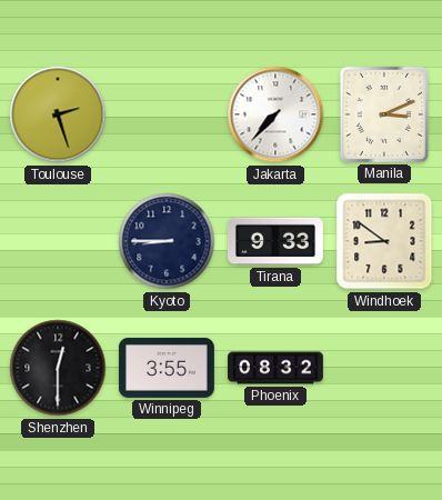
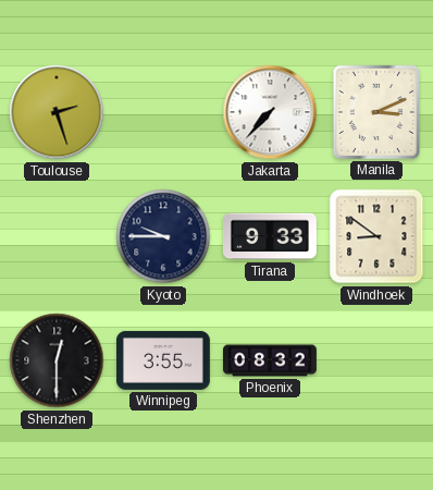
Kyoto: 8:45 -> 9:45
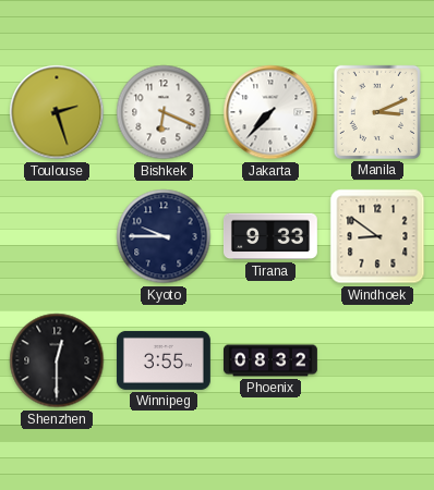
Bishkek: none -> 6:19
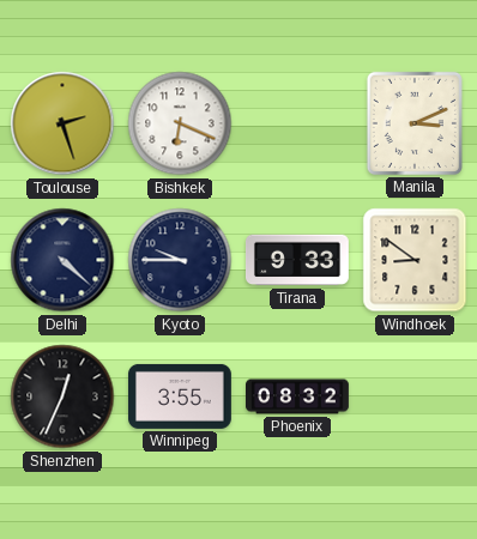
Jakarta: 7:37 -> none
Delhi: none -> 4:22
Shenzhen: 12:30 -> 12:34
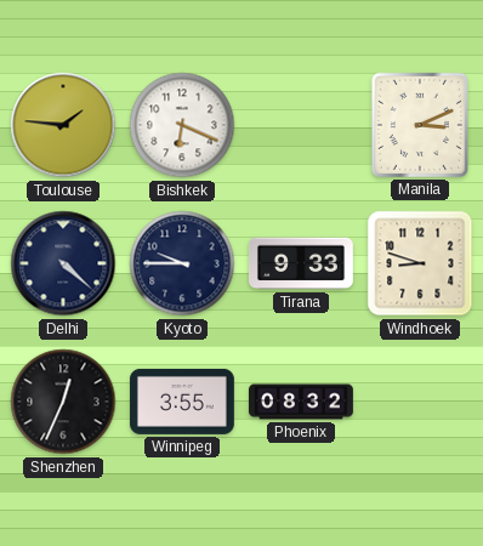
Toulouse: 2:27 -> 1:46
Windhoek: 8:51 -> 8:48
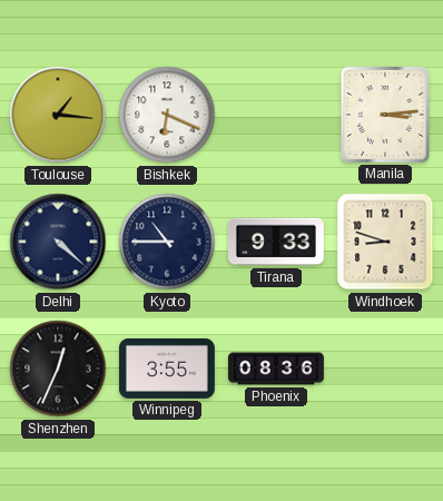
Toulouse: 1:46 -> 1:16
Manila: 3:11 -> 3:14
Kyoto: 9:45 -> 10:45
Phoenix: 08:32 -> 08:36
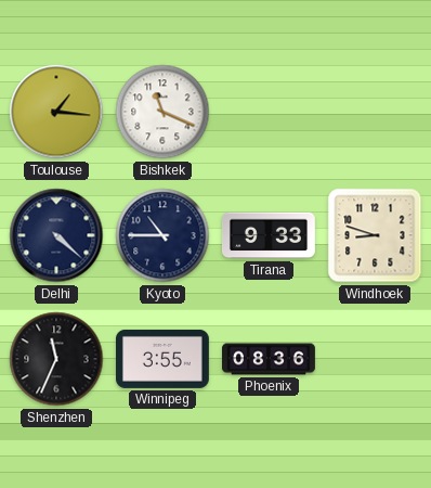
Bishkek: 6:19 -> 11:19
Manila: 3:14 -> none
Shenzhen: 12:34 -> 11:34
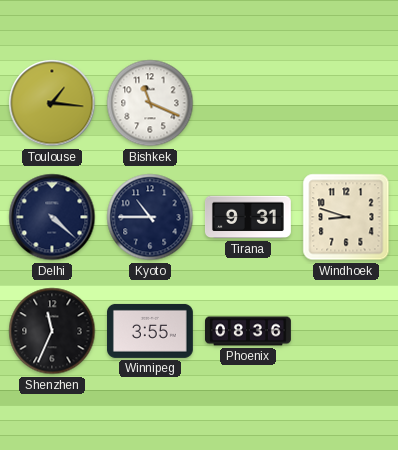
Tirana: 9:33 -> 9:31
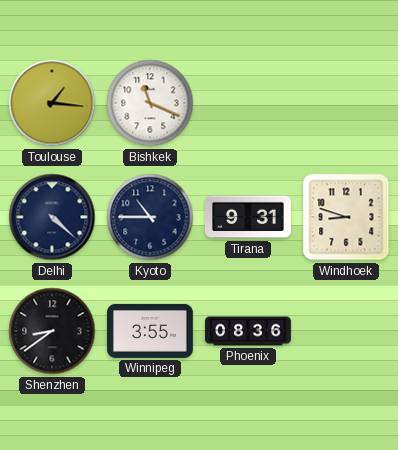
Shenzhen: 11:34 -> 8:39
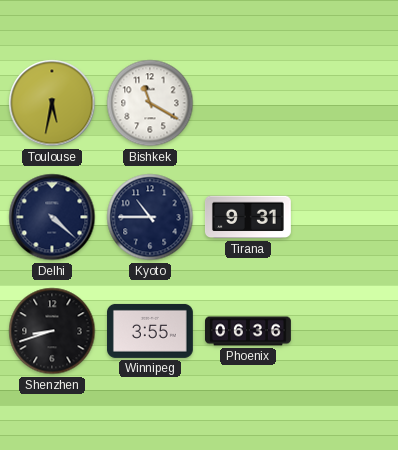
Toulouse: 1:16 -> 5:32
Bishkek: 11:19 -> 11:20
Windhoek: 8:48 -> none
Shenzhen: 8:39 -> 8:42
Phoenix: 08:36 -> 06:36
